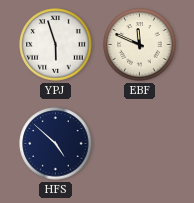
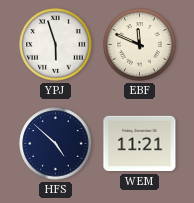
WEM: none -> 11:21
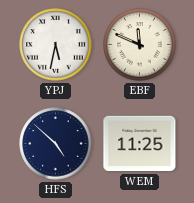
YPJ: 5:57 -> 5:32
WEM: 11:21 -> 11:25
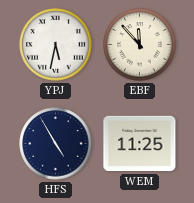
EBF: 11:49 -> 11:53
HFS: 4:52 -> 4:55
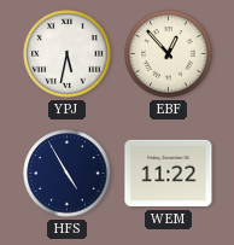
EBF: 11:53 -> 12:53
WEM: 11:25 -> 11:22
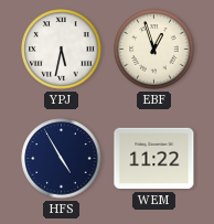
EBF: 12:53 -> 12:57
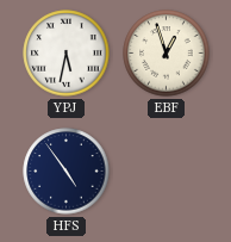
HFS: 4:55 -> 4:54
WEM: 11:22 -> none
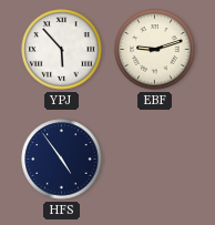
YPJ: 5:32 -> 5:53
EBF: 12:57 -> 9:12
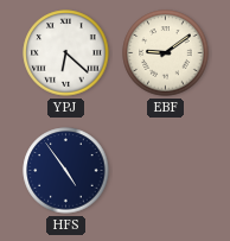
YPJ: 5:53 -> 6:22
EBF: 9:12 -> 9:09
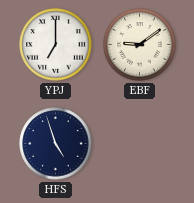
YPJ: 6:22 -> 7:00
HFS: 4:54 -> 4:57
